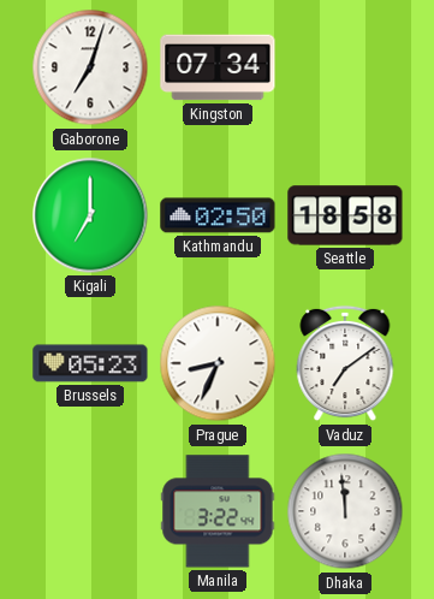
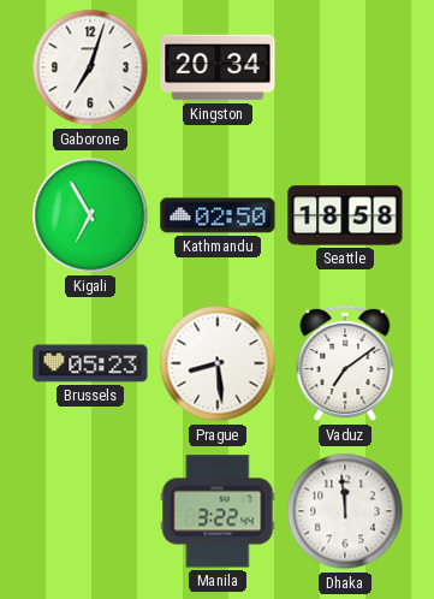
Kingston: 07:34 -> 20:34
Kigali: 7:00 -> 6:55
Prague: 8:34 -> 8:29
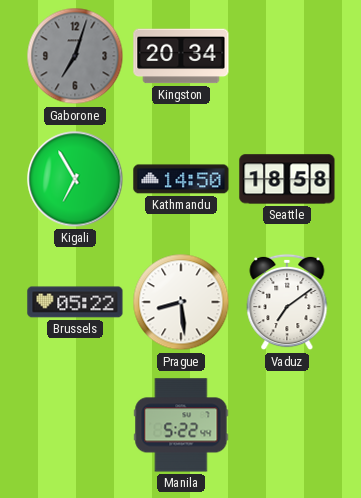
Gaborone dial: white -> grey
Kathmandu: 02:50 -> 14:50
Brussels: 05:23 -> 05:22
Manila: 3:22 -> 5:22
Dhaka: 11:59 -> none
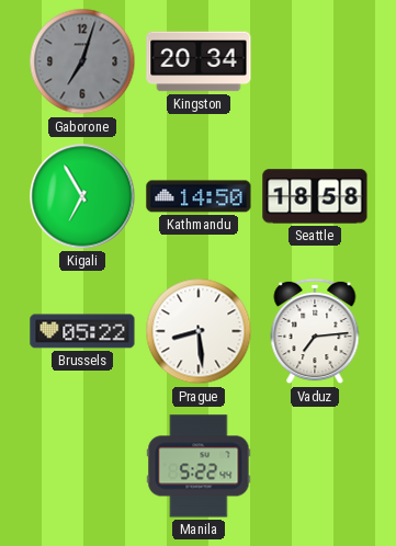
Vaduz: 7:09 -> 7:14
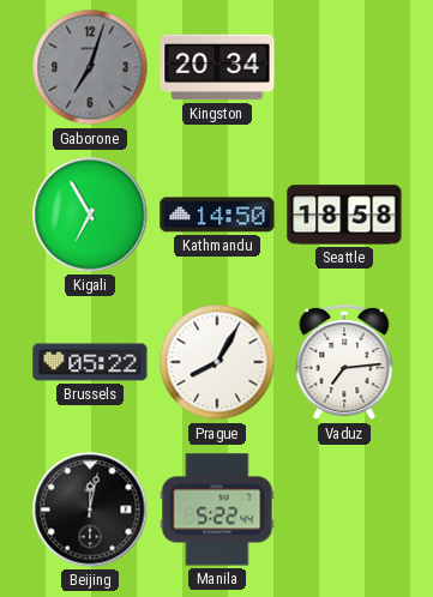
Prague: 8:29 -> 8:05
Beijing: none -> 12:02
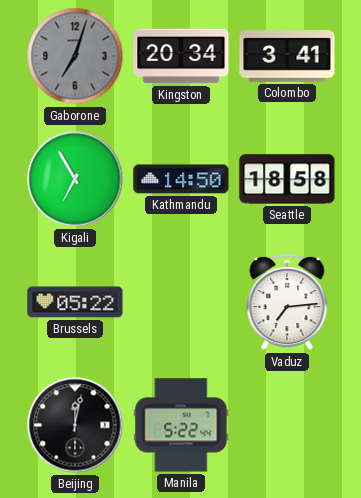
Colombo: none -> 3:41
Prague: 8:05 -> none
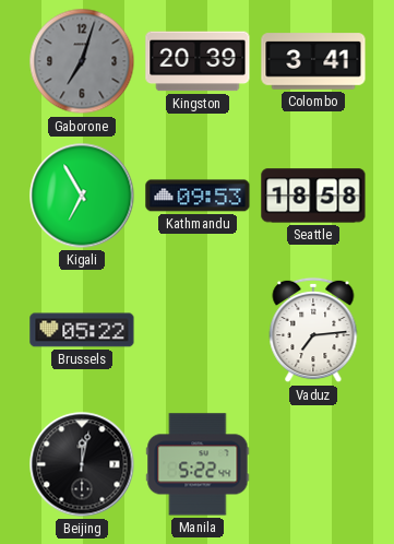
Kingston: 20:34 -> 20:39
Kathmandu: 14:50 -> 09:53
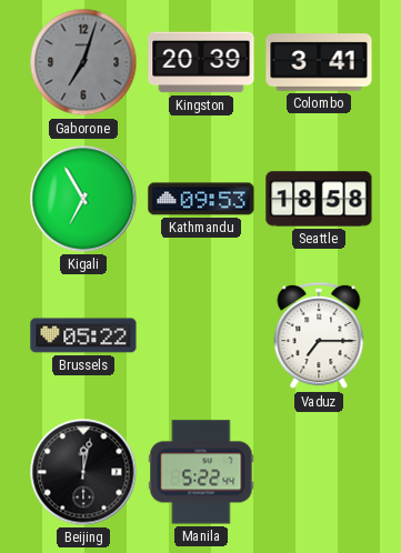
Vaduz: 7:14 -> 7:15
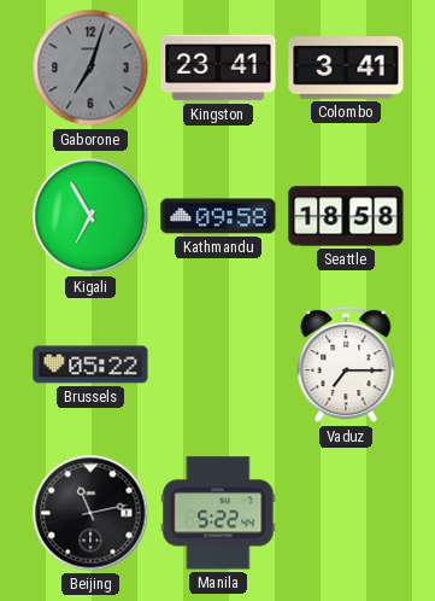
Kingston: 20:39 -> 23:41
Kathmandu: 09:53 -> 09:58
Beijing: 12:02 -> 11:13
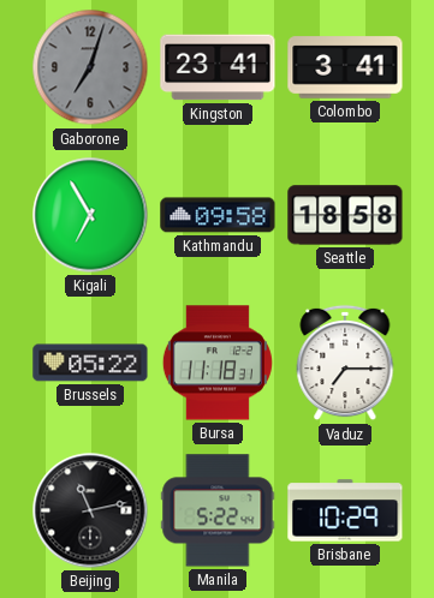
Bursa: none -> 11:18
Brisbane: none -> 10:29
